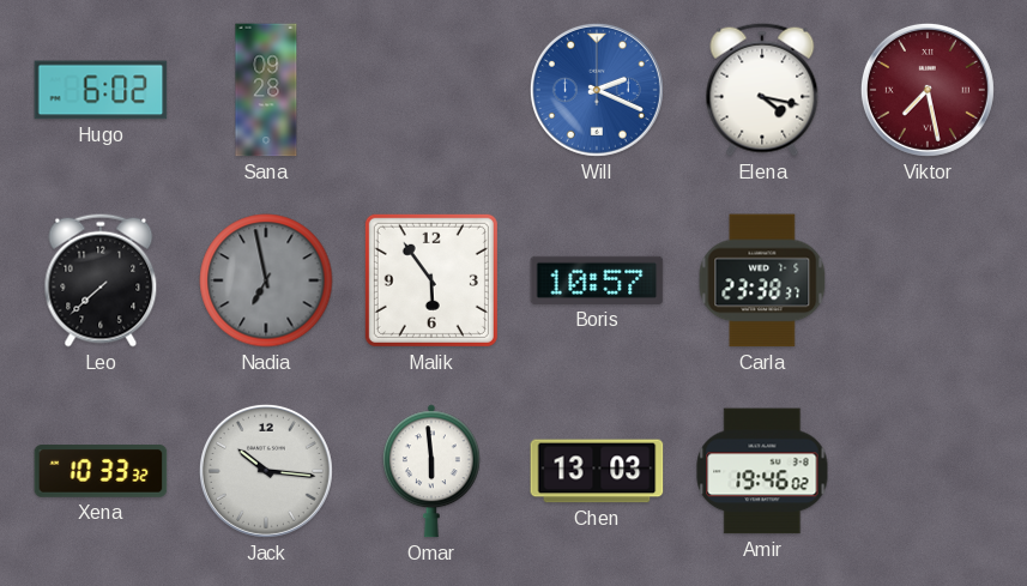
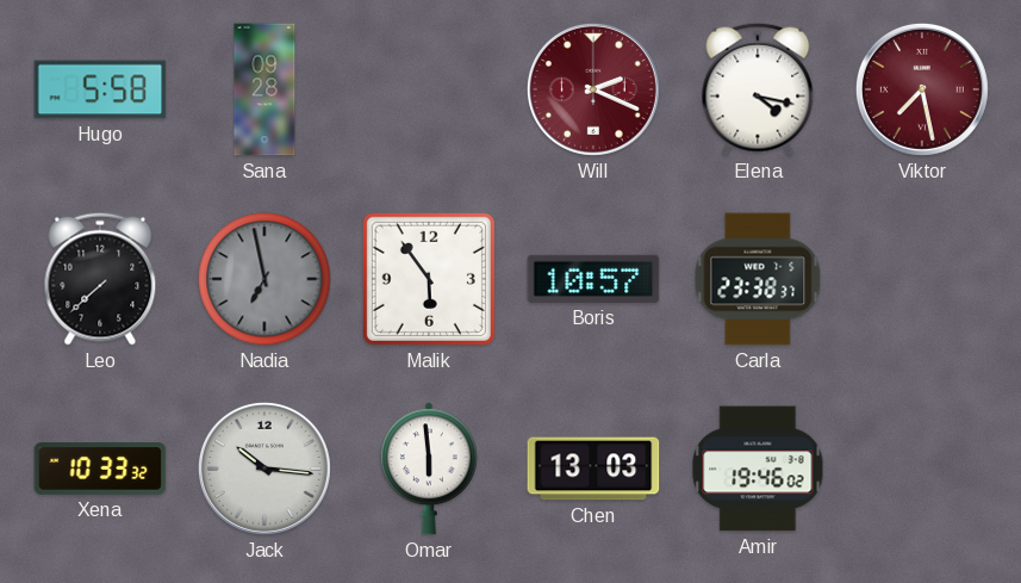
Hugo: 6:02 -> 5:58
Will dial: blue -> burgundy
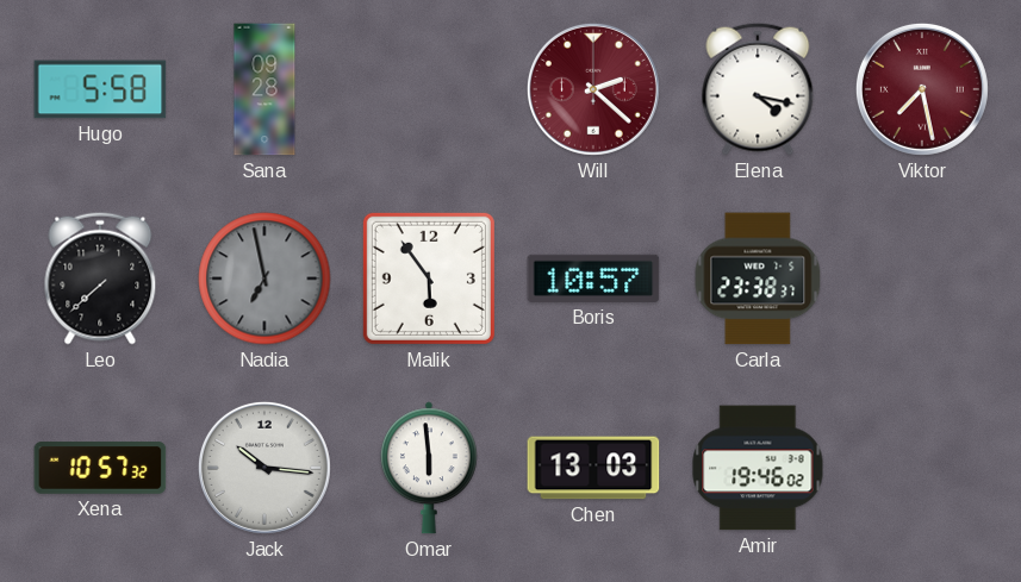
Will: 2:19 -> 2:22
Xena: 10:33 -> 10:57
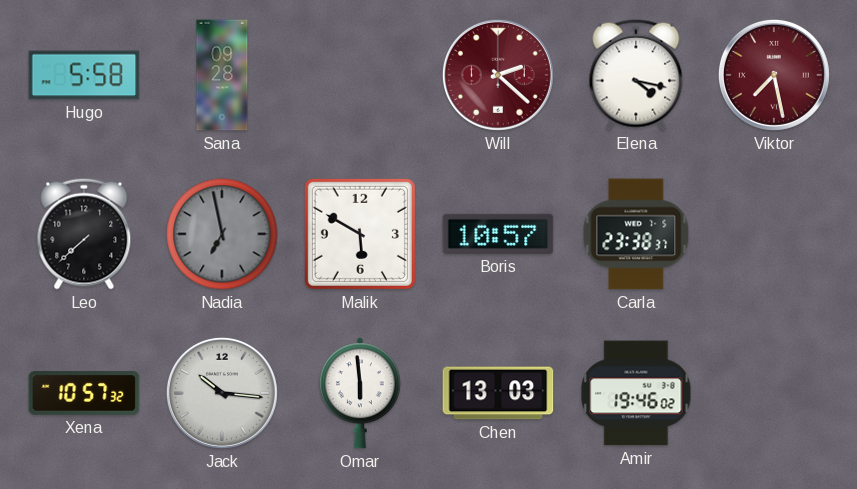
Malik: 5:54 -> 5:50
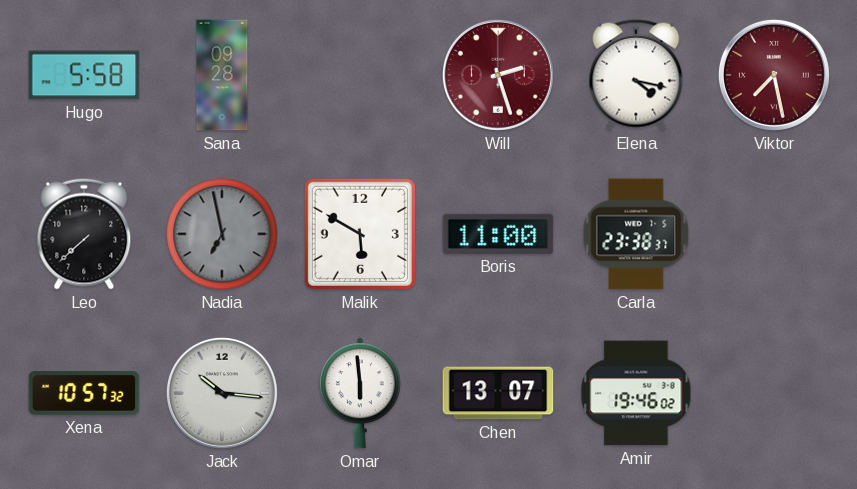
Will: 2:22 -> 2:27
Boris: 10:57 -> 11:00
Chen: 13:03 -> 13:07
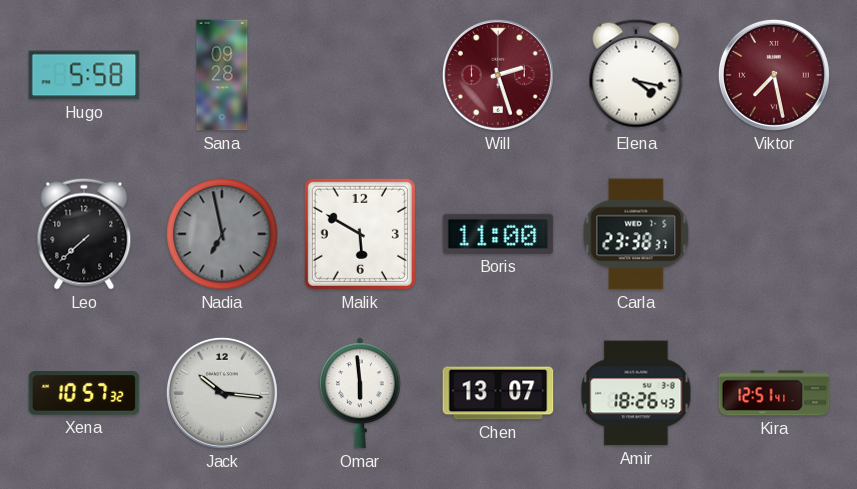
Amir: 19:46 -> 18:26
Kira: none -> 12:51
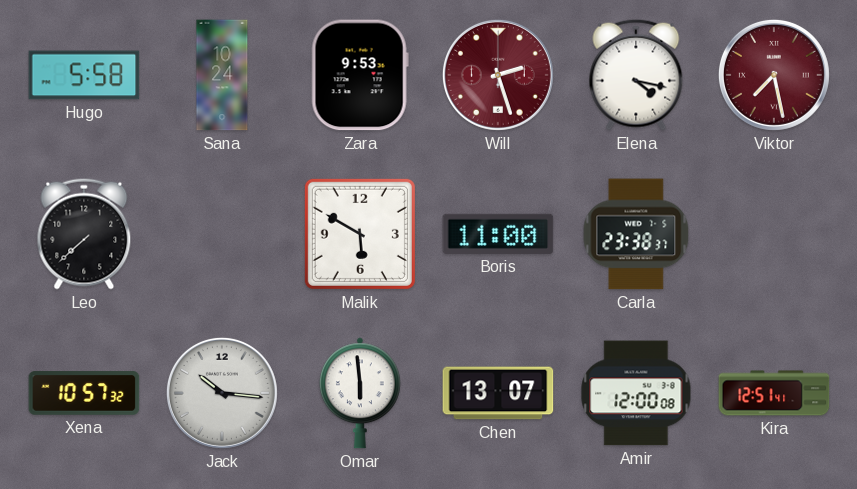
Sana: 09:28 -> 10:24
Zara: none -> 9:53
Nadia: 6:58 -> none
Amir: 18:26 -> 12:00
